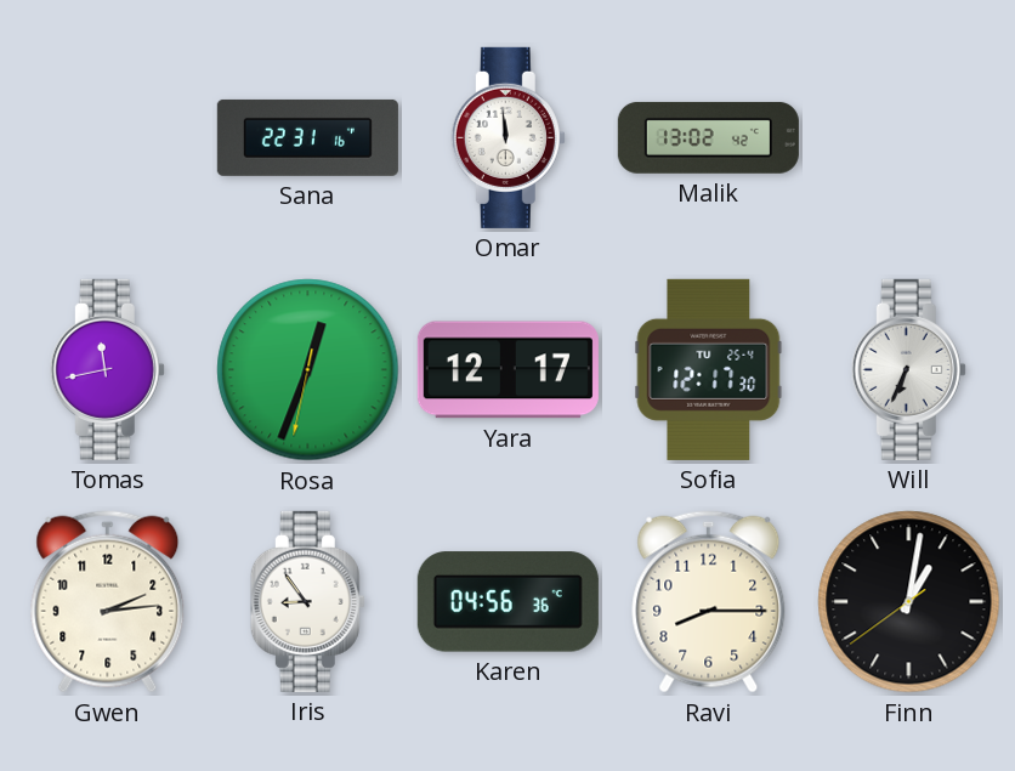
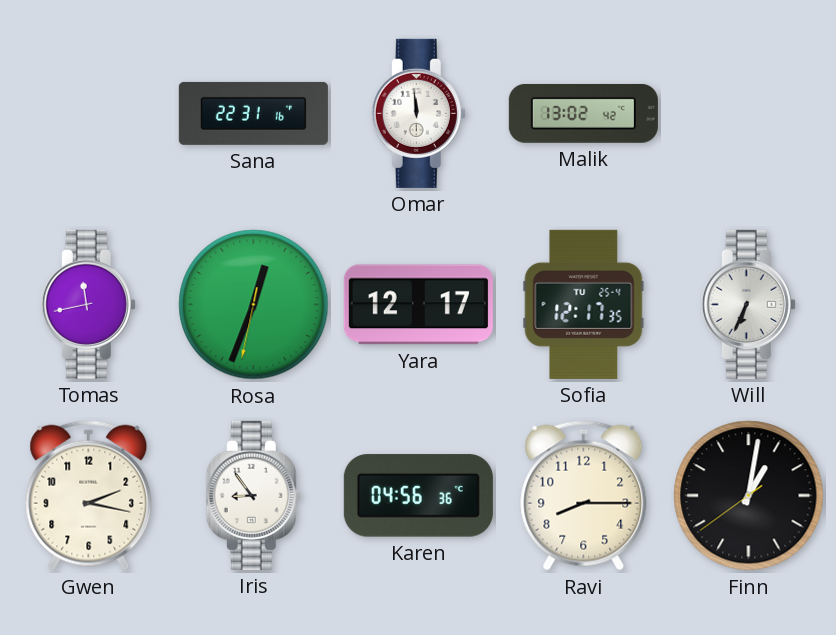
Sofia: 12:17:30 -> 12:17:35
Gwen: 2:14 -> 2:17
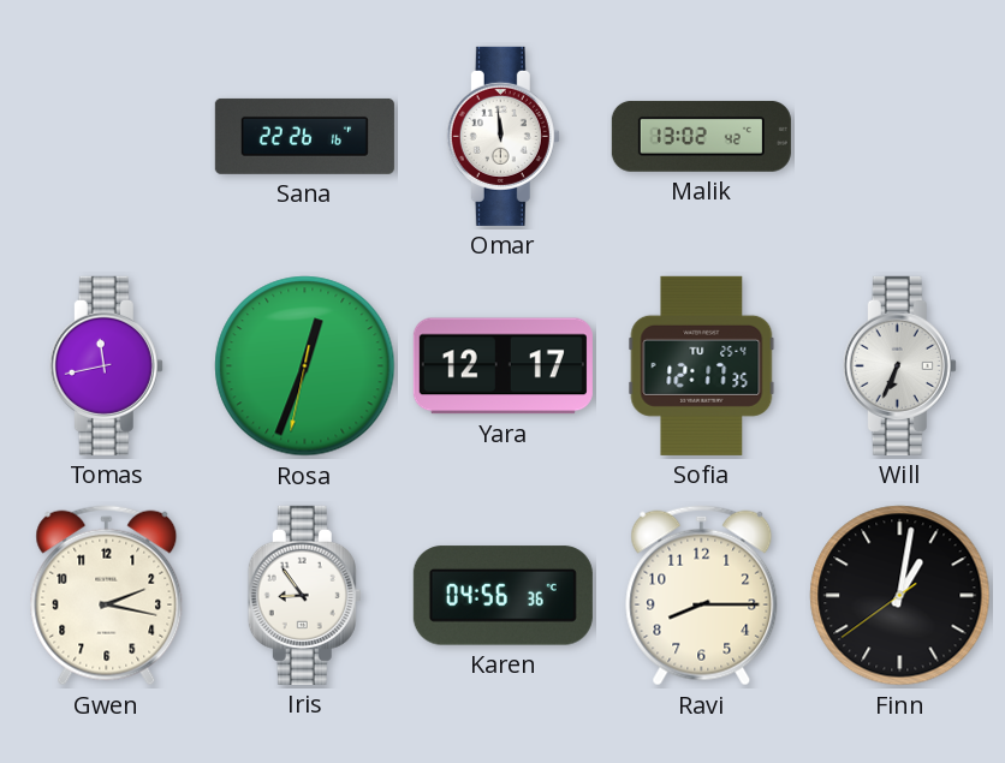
Sana: 22:31 -> 22:26
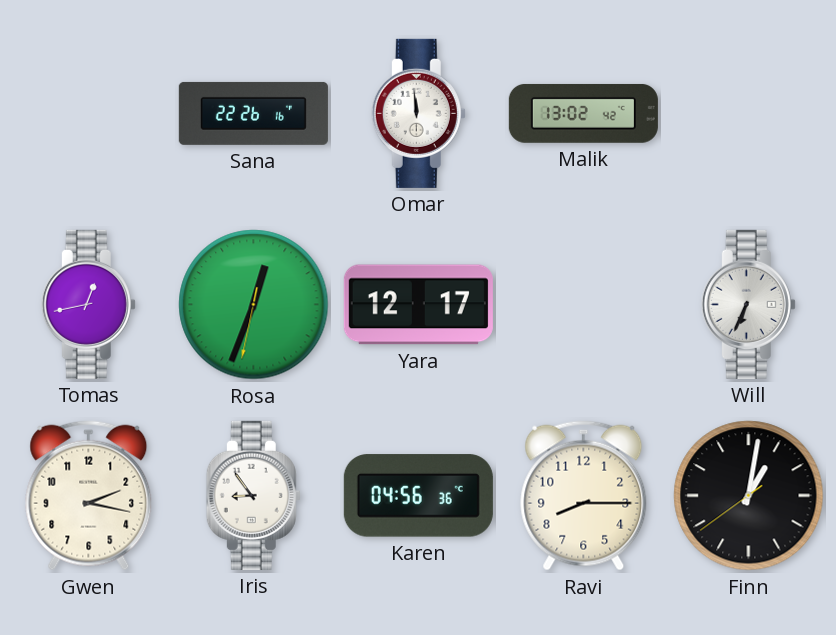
Tomas: 11:43 -> 12:43
Sofia: 12:17 -> none
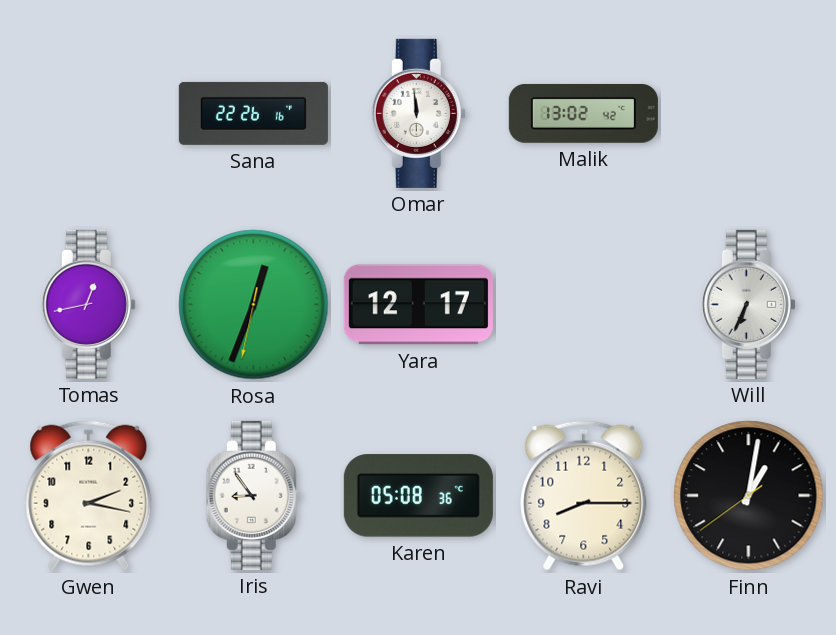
Karen: 04:56 -> 05:08
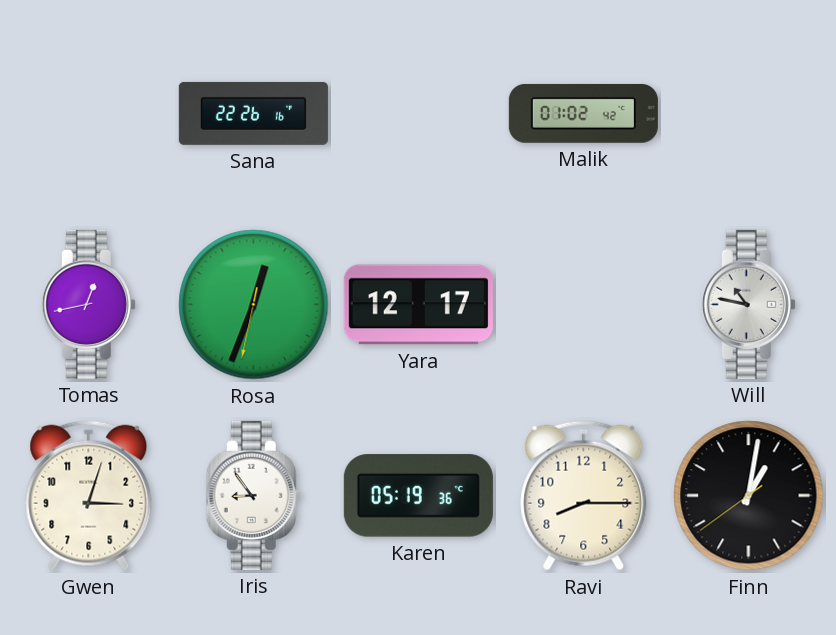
Omar: 11:59 -> none
Malik: 13:02 -> 01:02
Will: 6:34 -> 10:47
Gwen: 2:17 -> 3:03
Karen: 05:08 -> 05:19
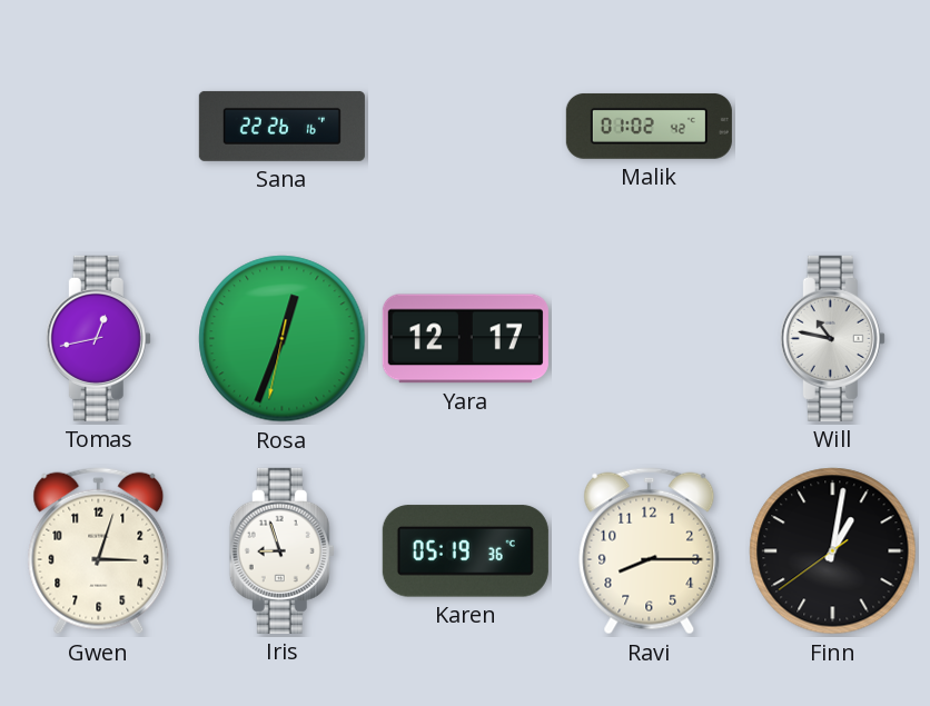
Iris: 8:54 -> 8:57
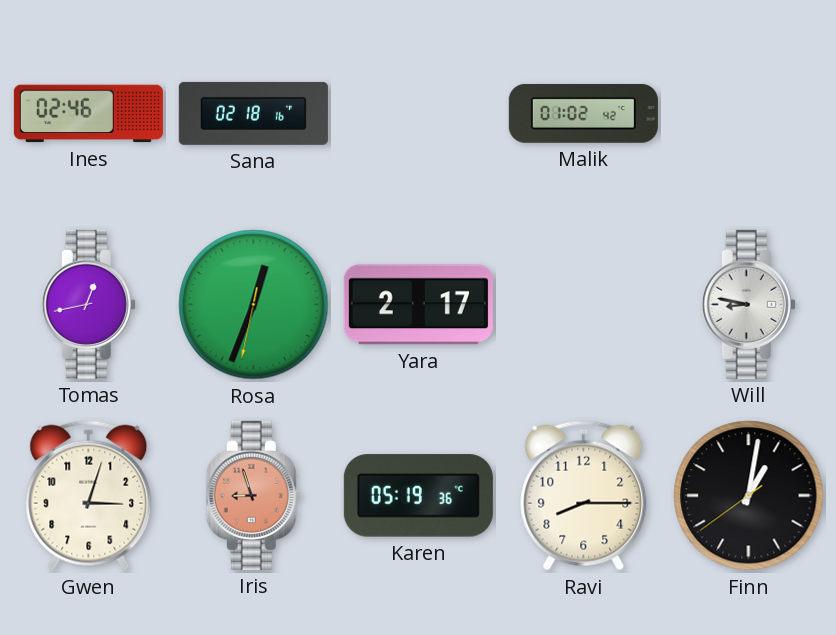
Ines: none -> 02:46
Sana: 22:26 -> 02:18
Yara: 12:17 -> 2:17
Will: 10:47 -> 8:47
Iris dial: white -> salmon
